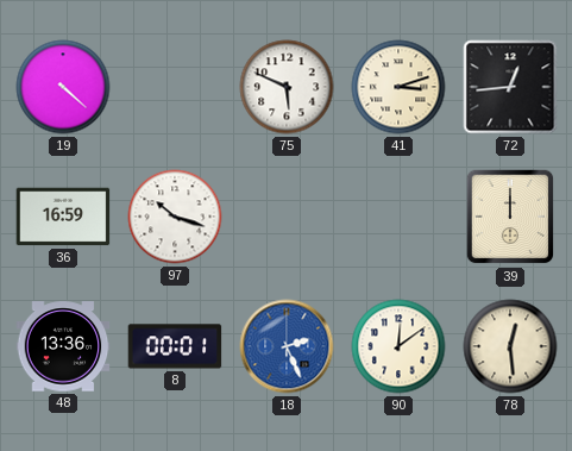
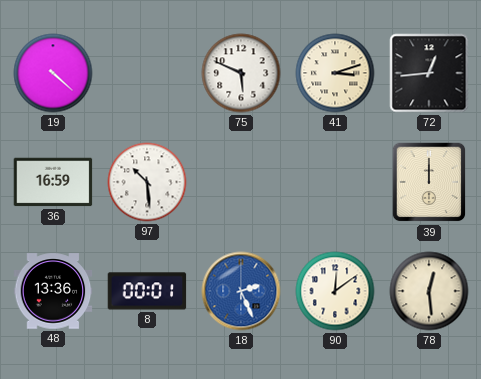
97: 10:18 -> 10:29
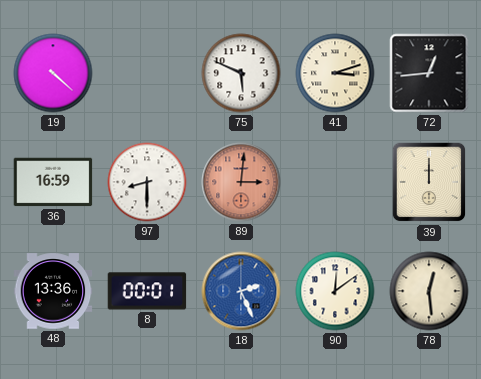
97: 10:29 -> 8:30
89: none -> 3:01
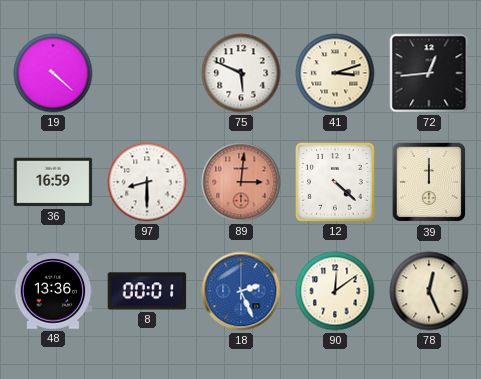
12: none -> 4:22
78: 12:29 -> 12:26
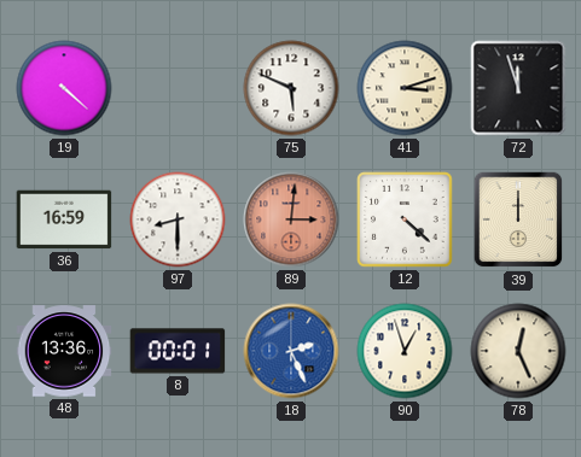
72: 12:44 -> 11:57
90: 12:09 -> 12:57
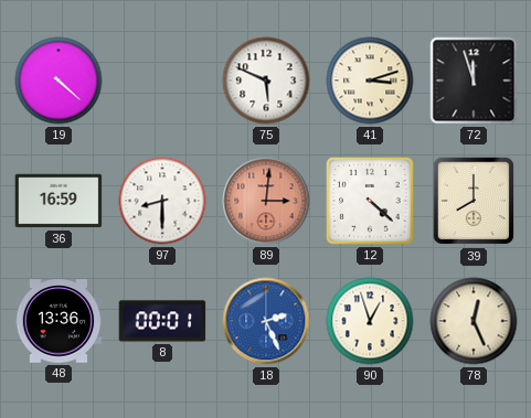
39: 12:00 -> 8:00
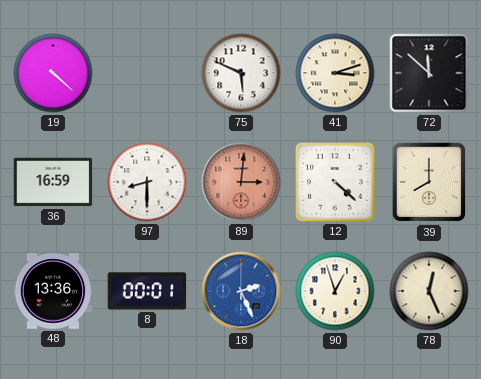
72: 11:57 -> 11:52
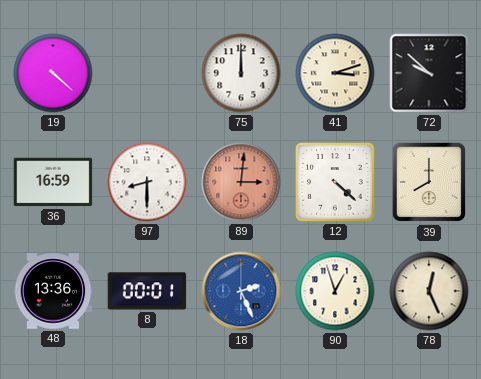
75: 5:49 -> 12:00
72: 11:52 -> 9:52
